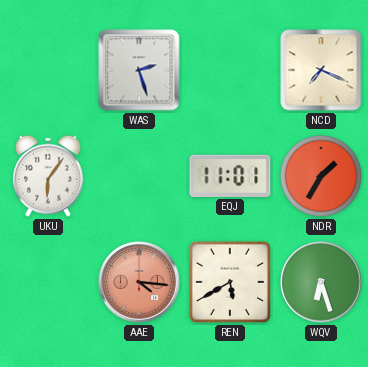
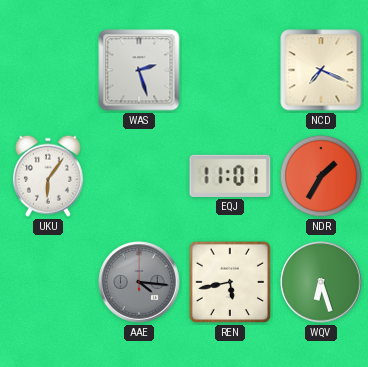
AAE dial: salmon -> grey
REN: 5:40 -> 5:43
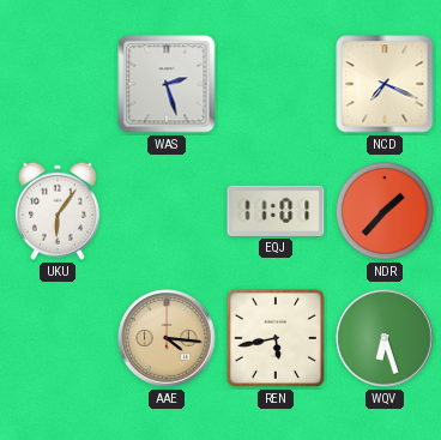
NDR: 1:35 -> 1:37
AAE dial: grey -> champagne
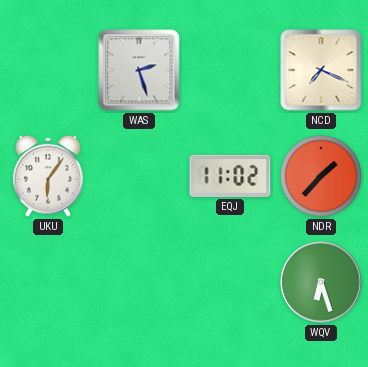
EQJ: 11:01 -> 11:02
AAE: 4:16 -> none
REN: 5:43 -> none
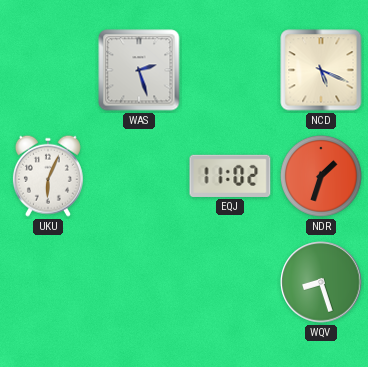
NCD: 7:19 -> 5:19
UKU: 6:06 -> 6:04
NDR: 1:37 -> 1:33
WQV: 6:27 -> 8:27
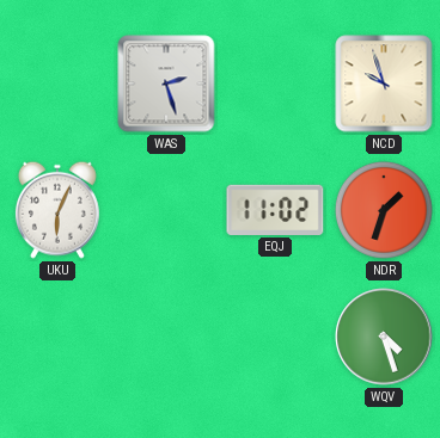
NCD: 5:19 -> 9:57
WQV: 8:27 -> 4:27
